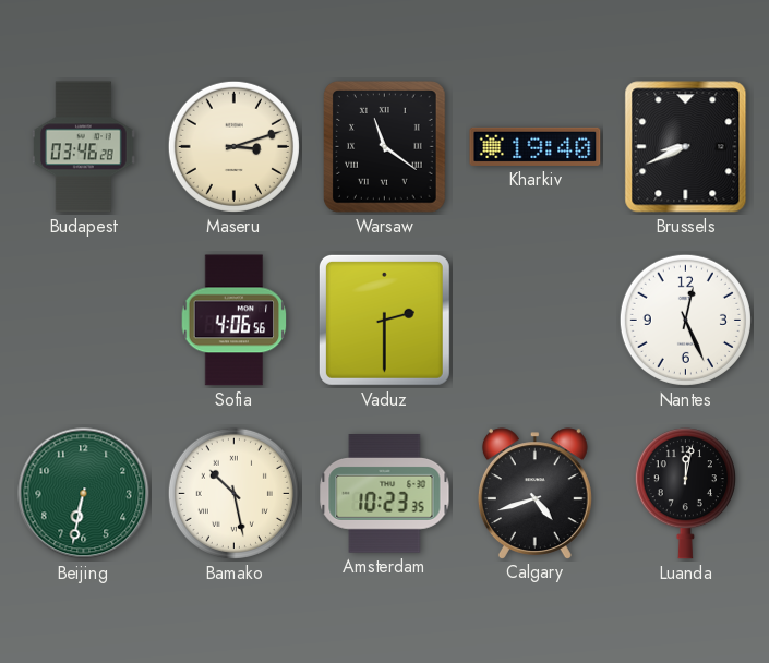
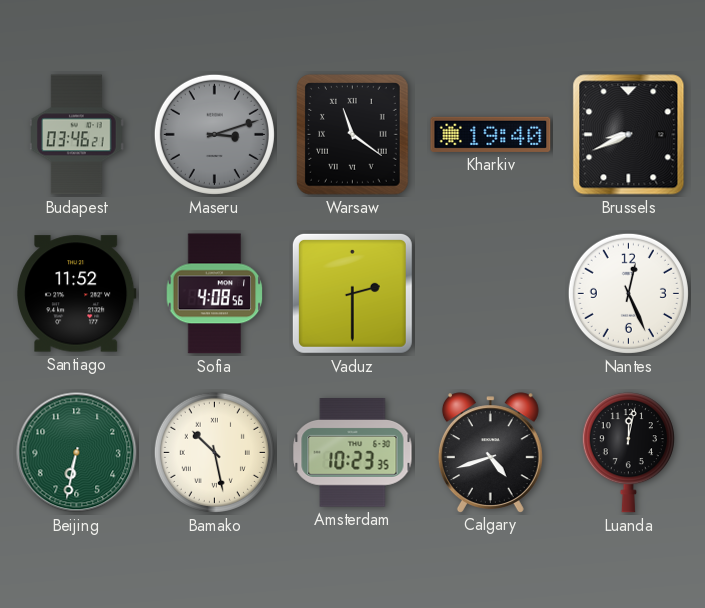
Budapest: 03:46:28 -> 03:46:21
Maseru dial: cream -> grey
Santiago: none -> 11:52
Sofia: 4:06 -> 4:08
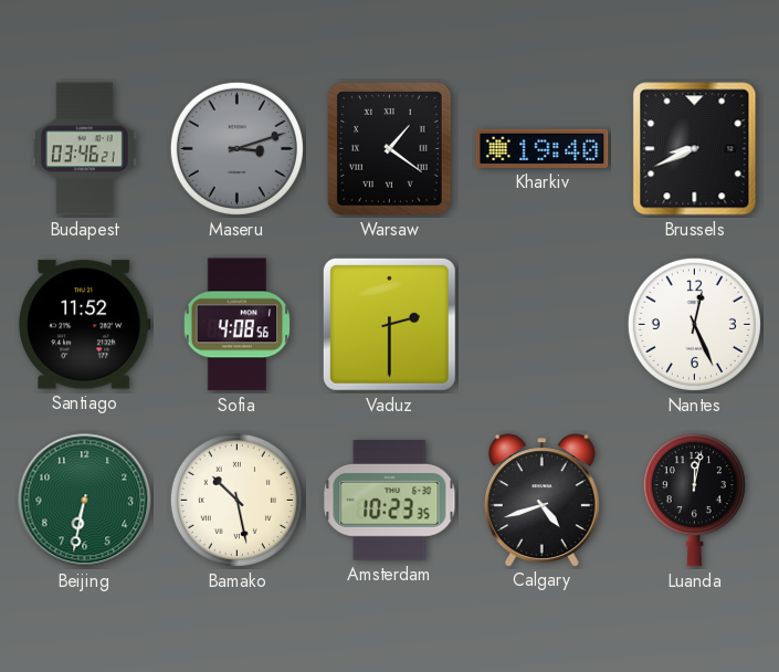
Warsaw: 11:21 -> 1:21
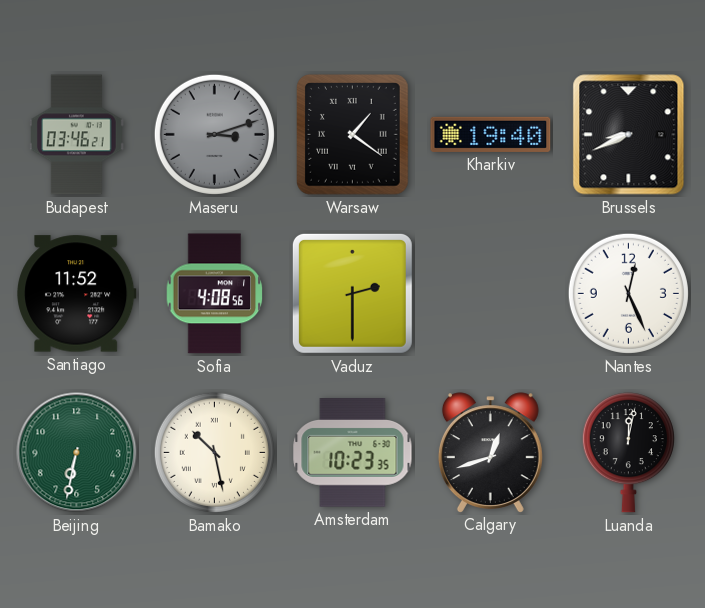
Calgary: 4:42 -> 12:42
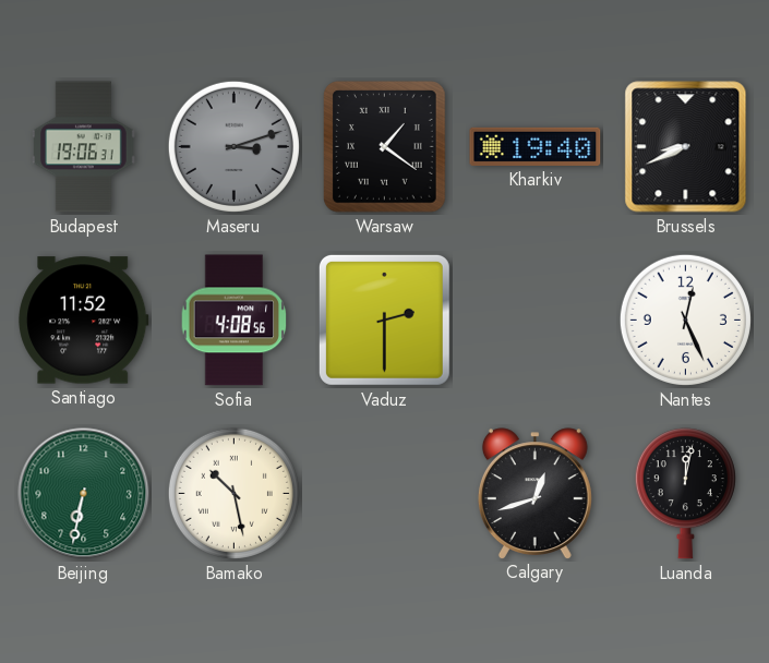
Budapest: 03:46 -> 19:06
Amsterdam: 10:23 -> none
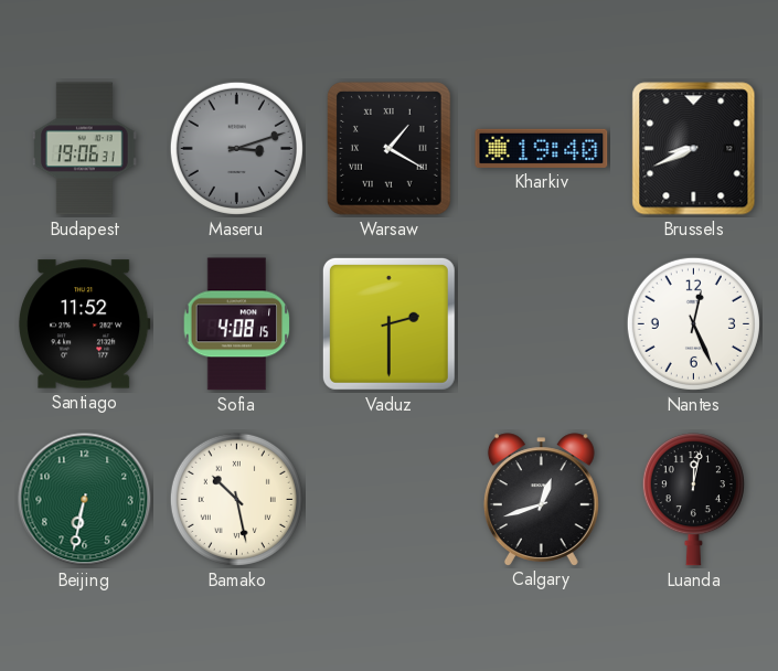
Warsaw: 1:21 -> 1:20
Sofia: 4:08:56 -> 4:08:15
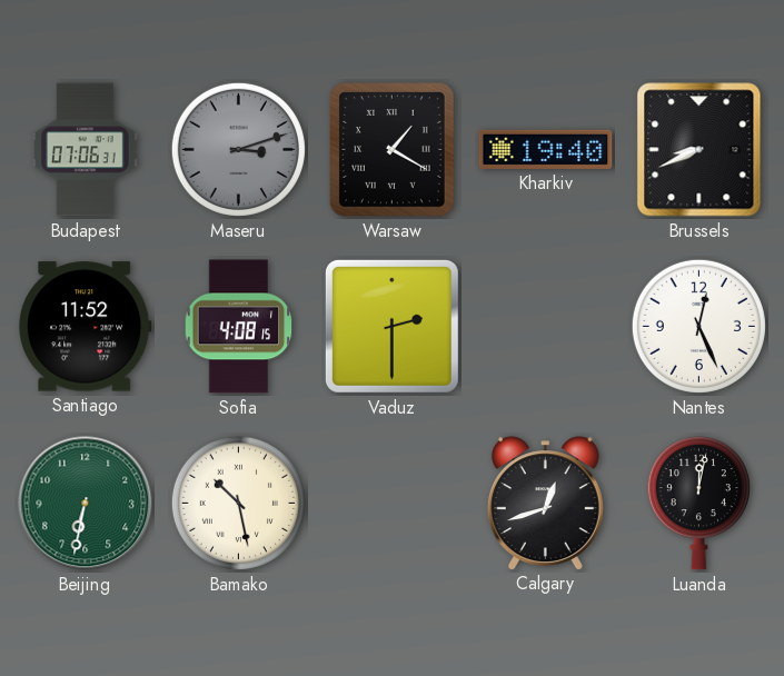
Budapest: 19:06 -> 07:06
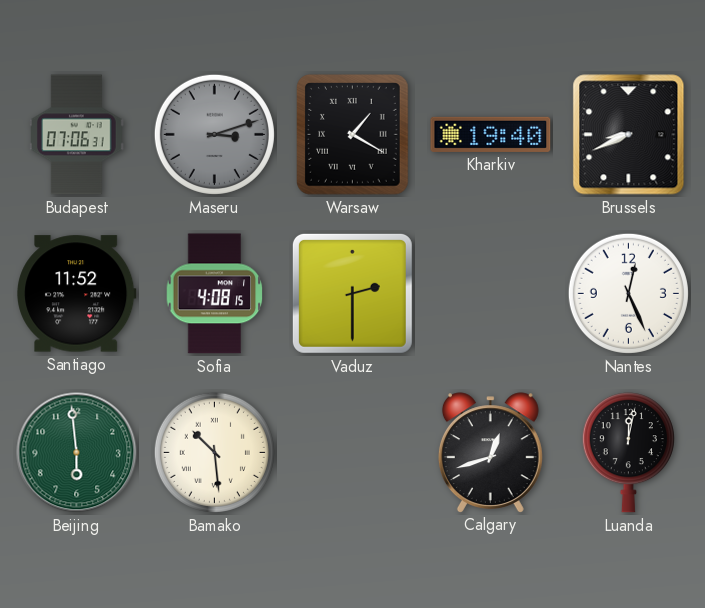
Beijing: 6:32 -> 5:59
Bamako: 10:28 -> 10:29
